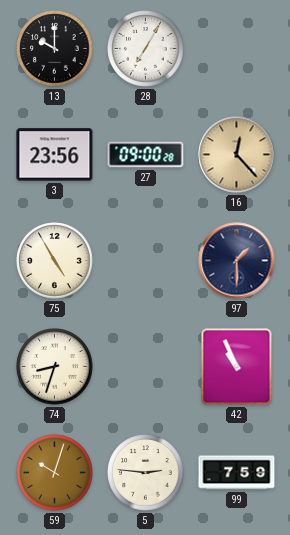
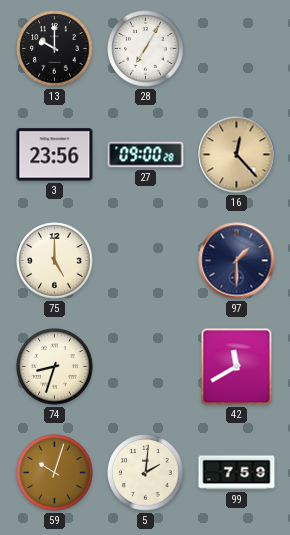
75: 4:55 -> 5:00
42: 10:56 -> 11:40
5: 2:46 -> 2:01
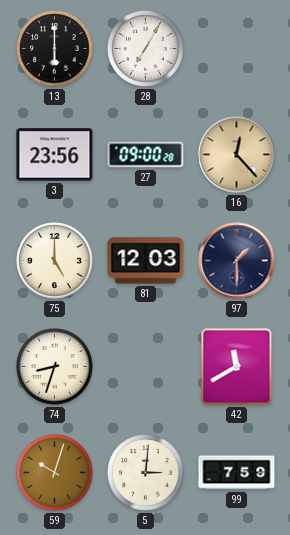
13: 10:00 -> 6:00
81: none -> 12:03
5: 2:01 -> 3:01
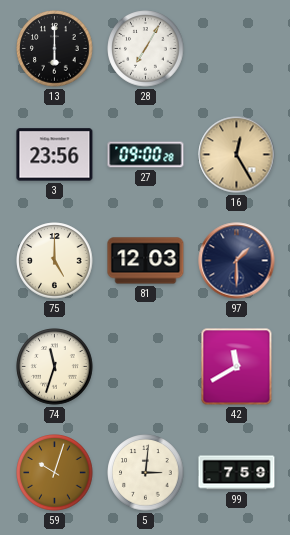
16: 12:23 -> 12:25
74: 8:33 -> 11:33
